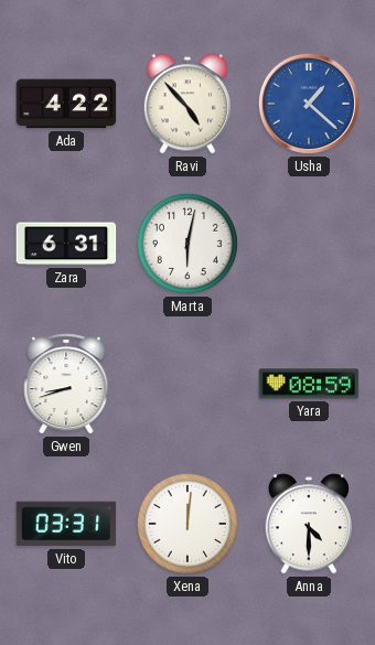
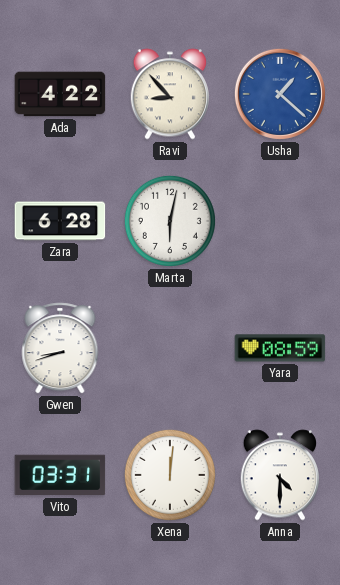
Ravi: 4:53 -> 8:53
Zara: 6:31 -> 6:28
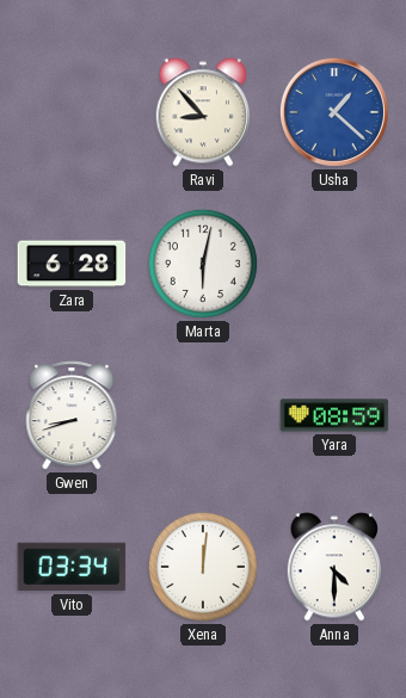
Ada: 4:22 -> none
Vito: 03:31 -> 03:34
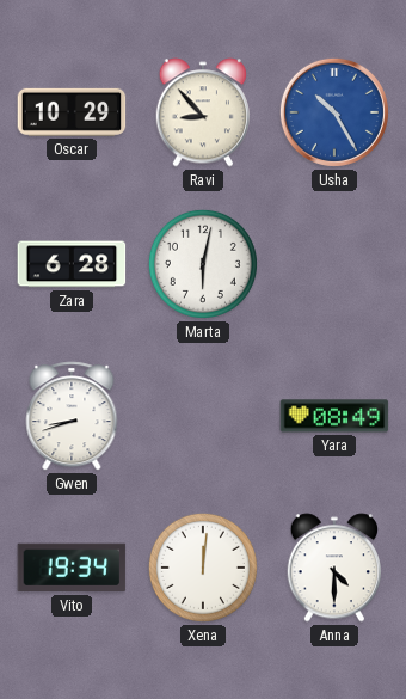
Oscar: none -> 10:29
Usha: 1:22 -> 10:25
Yara: 08:59 -> 08:49
Vito: 03:34 -> 19:34
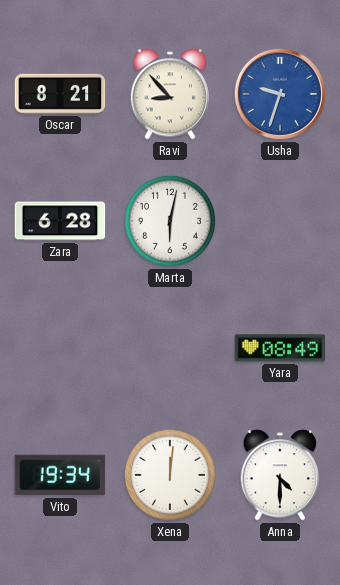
Oscar: 10:29 -> 8:21
Usha: 10:25 -> 9:33
Gwen: 8:42 -> none
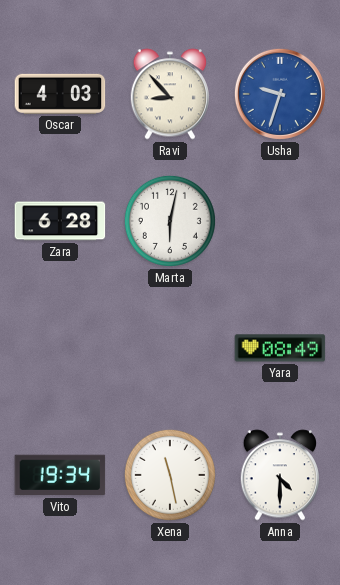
Oscar: 8:21 -> 4:03
Xena: 12:01 -> 11:28
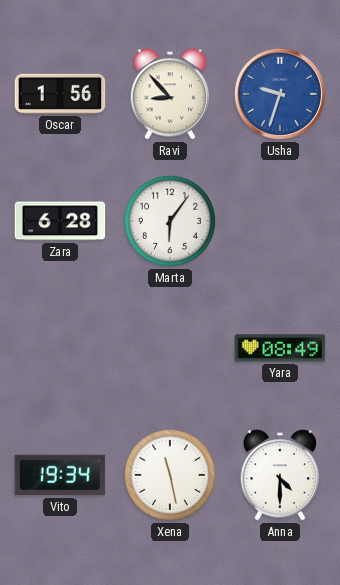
Oscar: 4:03 -> 1:56
Marta: 6:02 -> 6:06
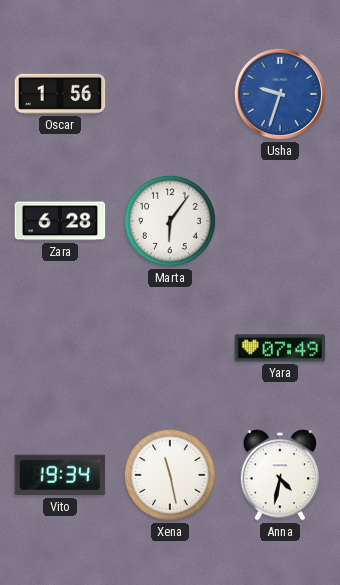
Ravi: 8:53 -> none
Yara: 08:49 -> 07:49
Anna: 4:30 -> 4:32
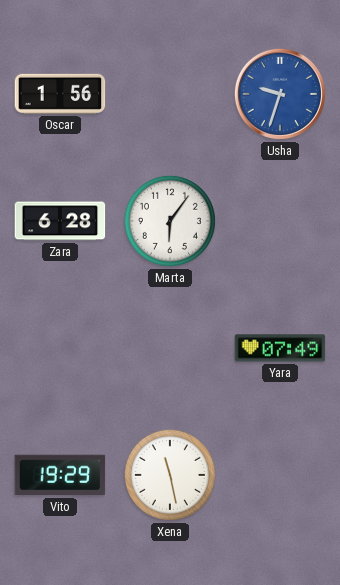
Vito: 19:34 -> 19:29
Anna: 4:32 -> none
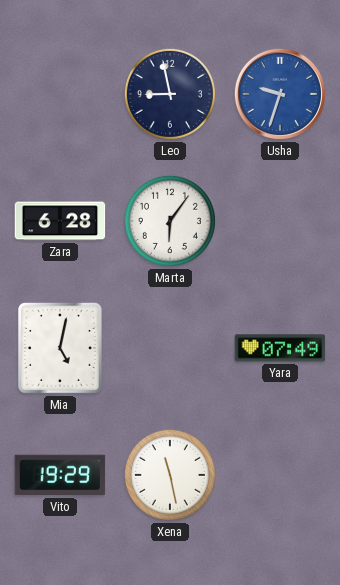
Oscar: 1:56 -> none
Leo: none -> 8:58
Mia: none -> 5:02
